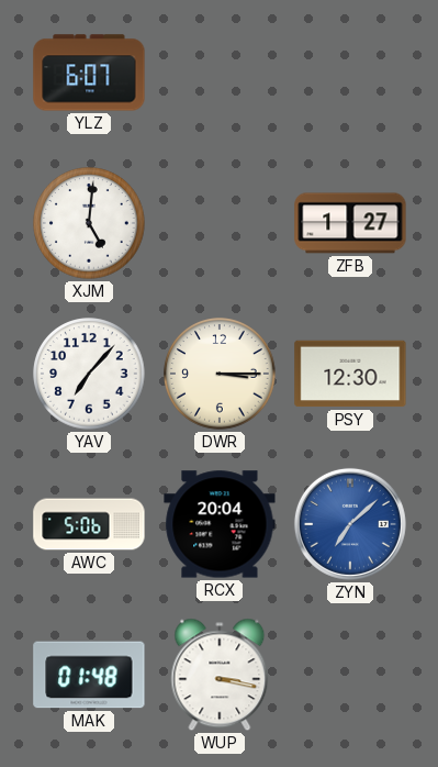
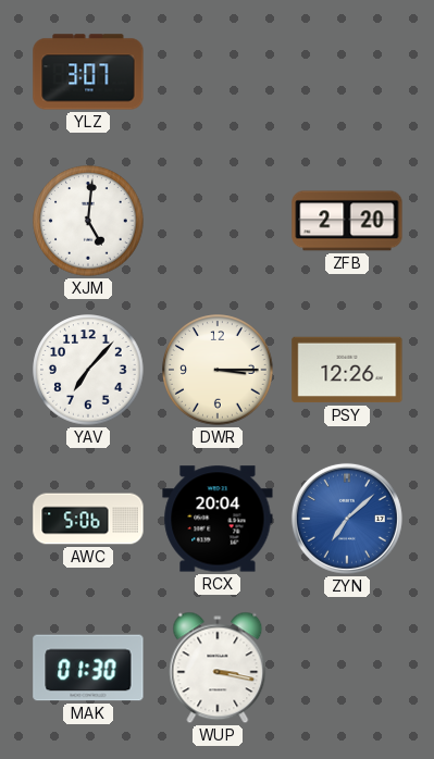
YLZ: 6:07 -> 3:07
ZFB: 1:27 -> 2:20
PSY: 12:30 -> 12:26
MAK: 01:48 -> 01:30
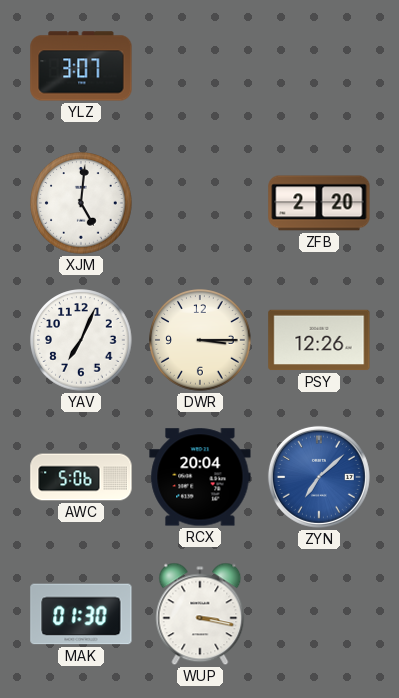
YAV: 7:07 -> 7:04
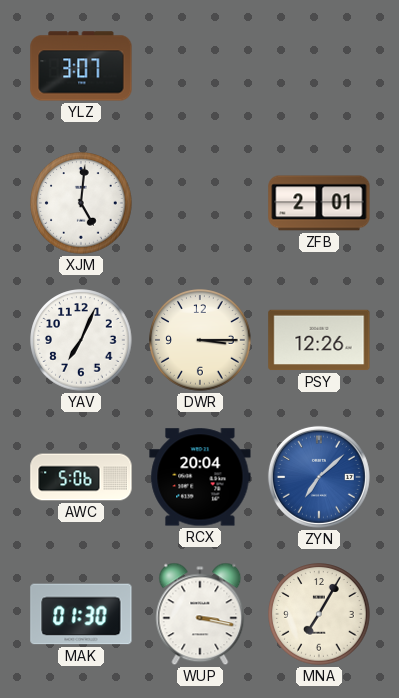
ZFB: 2:20 -> 2:01
MNA: none -> 7:05
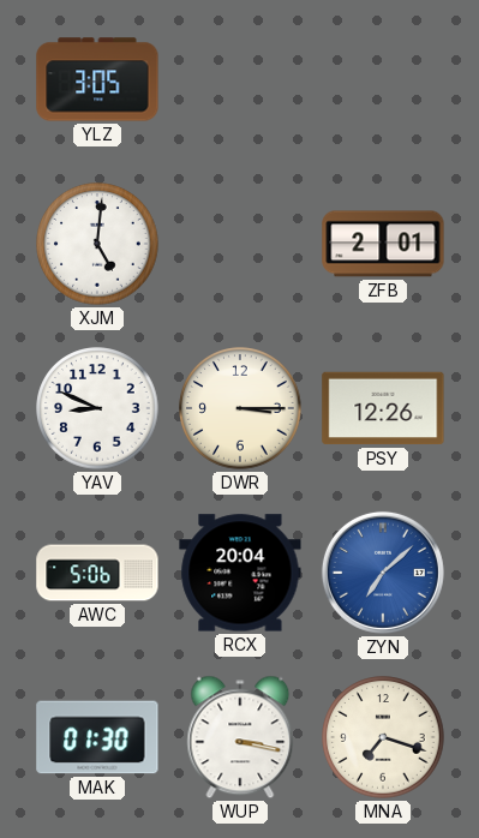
YLZ: 3:07 -> 3:05
YAV: 7:04 -> 8:49
MNA: 7:05 -> 7:18
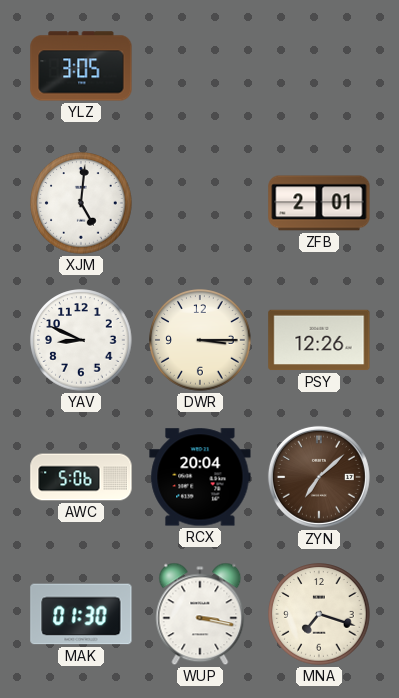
ZYN dial: blue -> brown
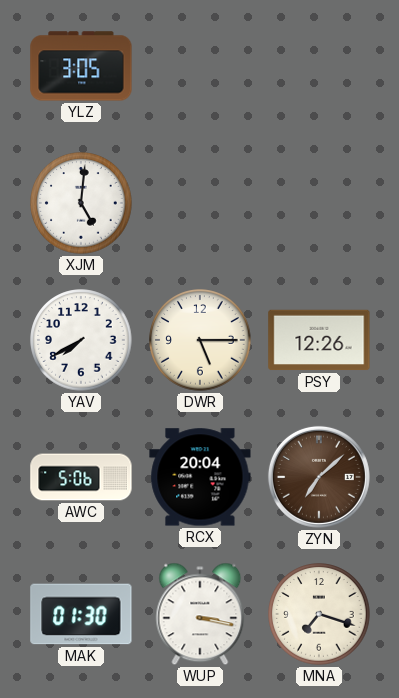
ZFB: 2:01 -> none
YAV: 8:49 -> 7:40
DWR: 3:15 -> 5:15
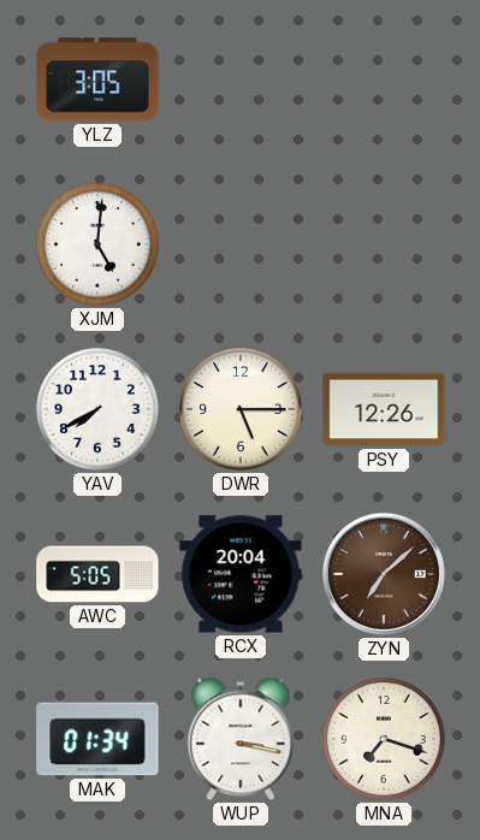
AWC: 5:06 -> 5:05
MAK: 01:30 -> 01:34
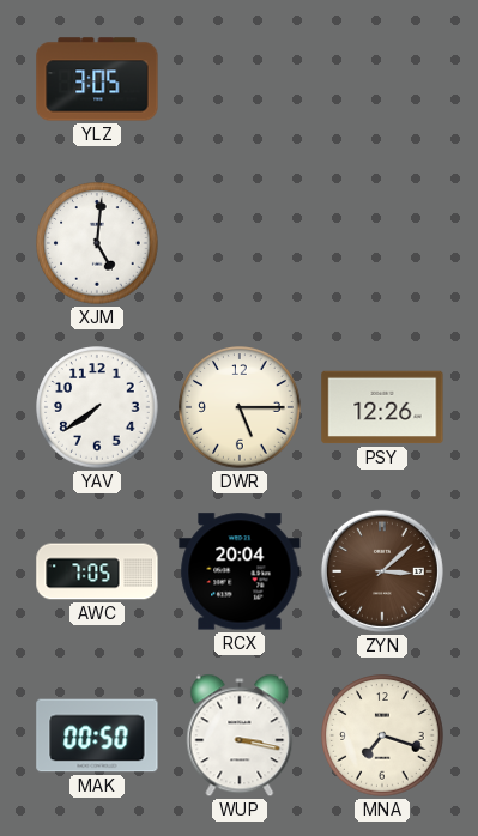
YAV: 7:40 -> 7:39
AWC: 5:05 -> 7:05
ZYN: 7:08 -> 3:08
MAK: 01:34 -> 00:50
